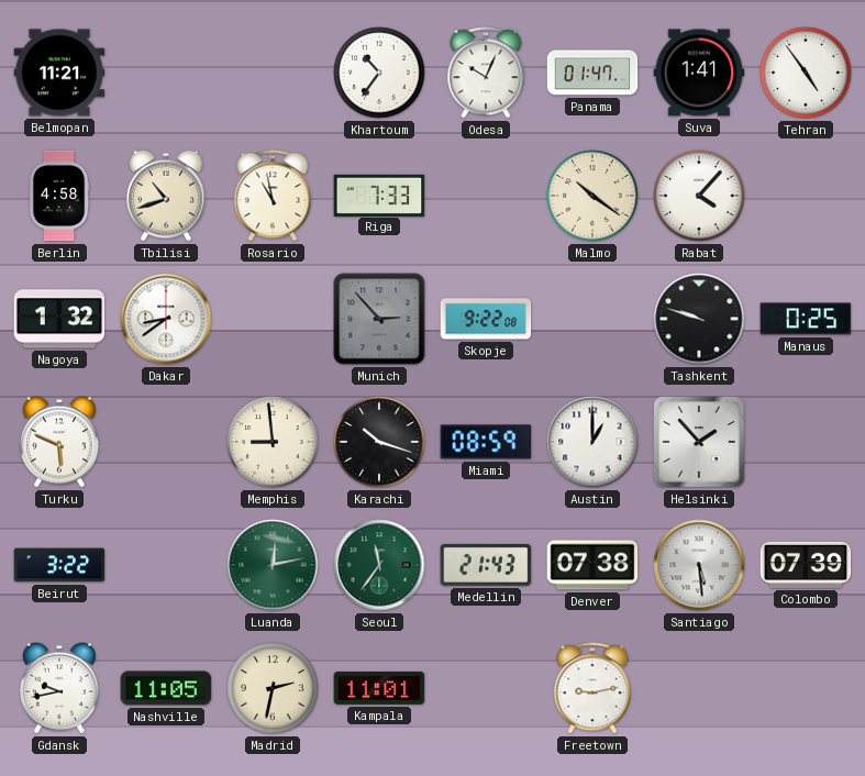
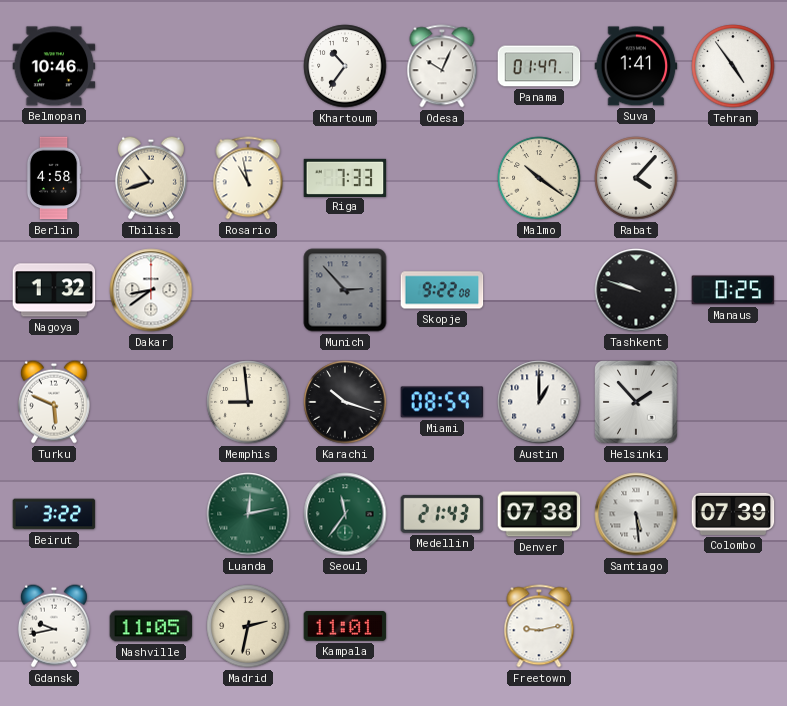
Belmopan: 11:21 -> 10:46
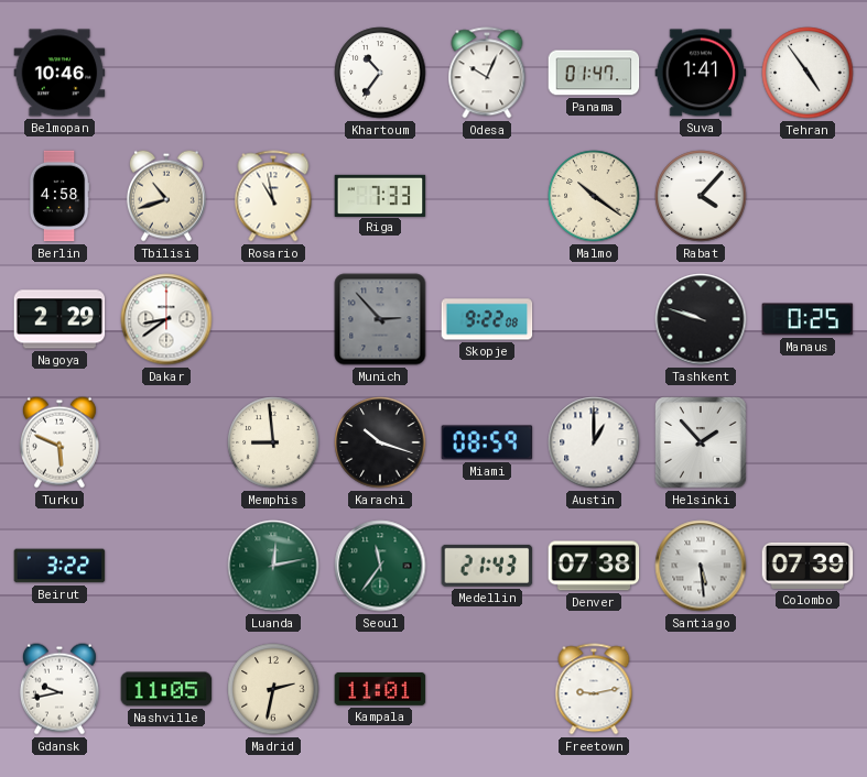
Nagoya: 1:32 -> 2:29
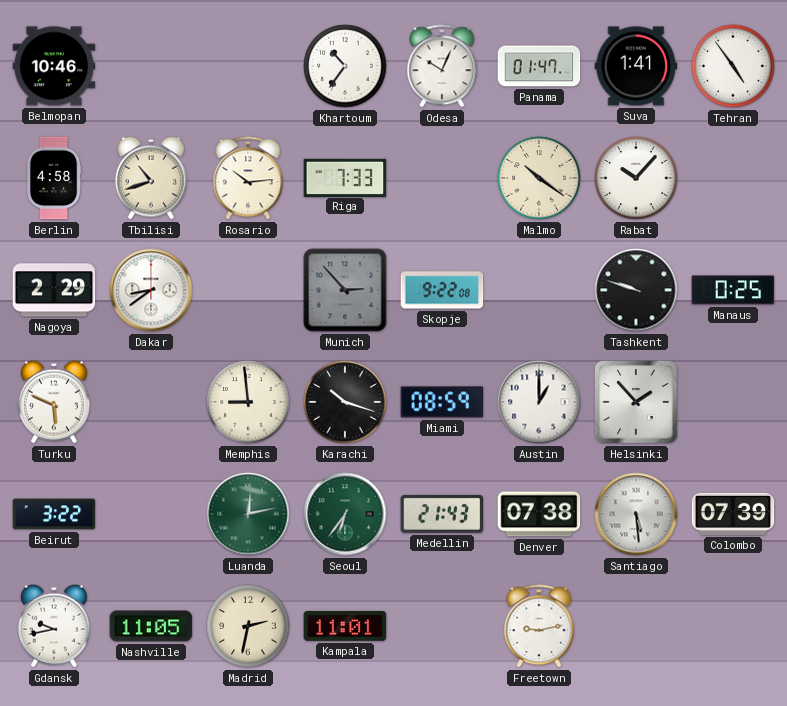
Rosario: 10:58 -> 10:14
Rabat: 4:07 -> 10:07
Seoul: 11:36 -> 6:36
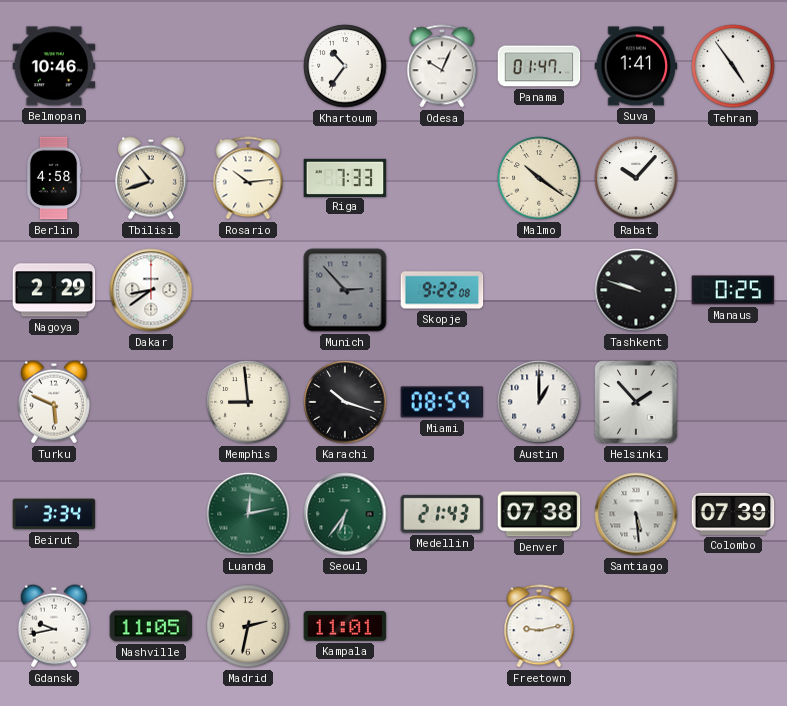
Beirut: 3:22 -> 3:34
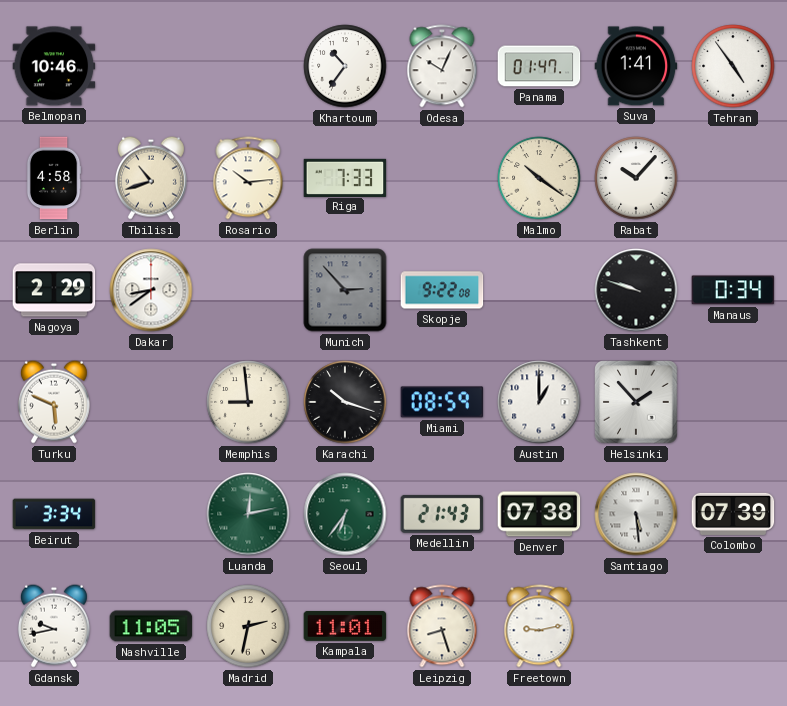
Manaus: 0:25 -> 0:34
Leipzig: none -> 8:27
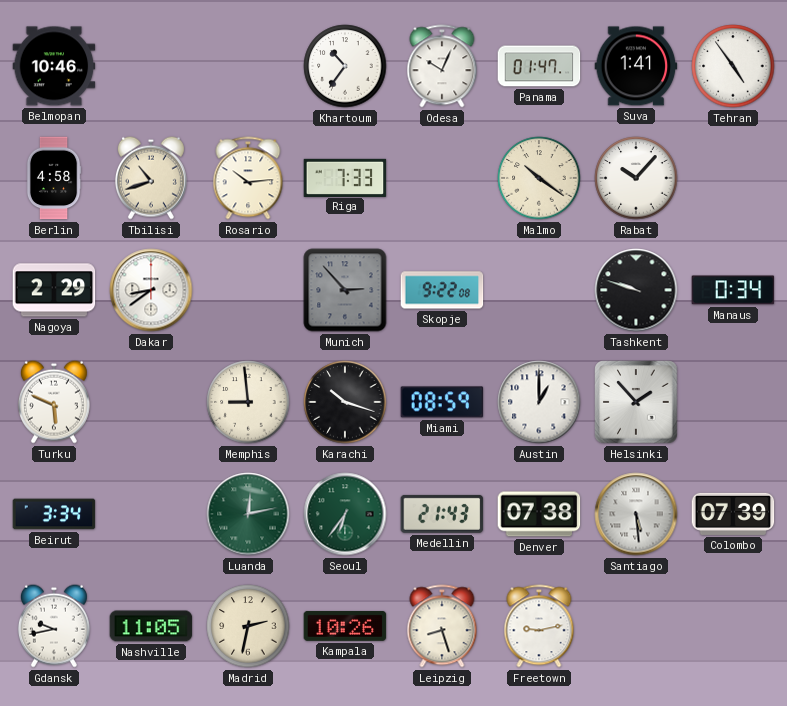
Kampala: 11:01 -> 10:26
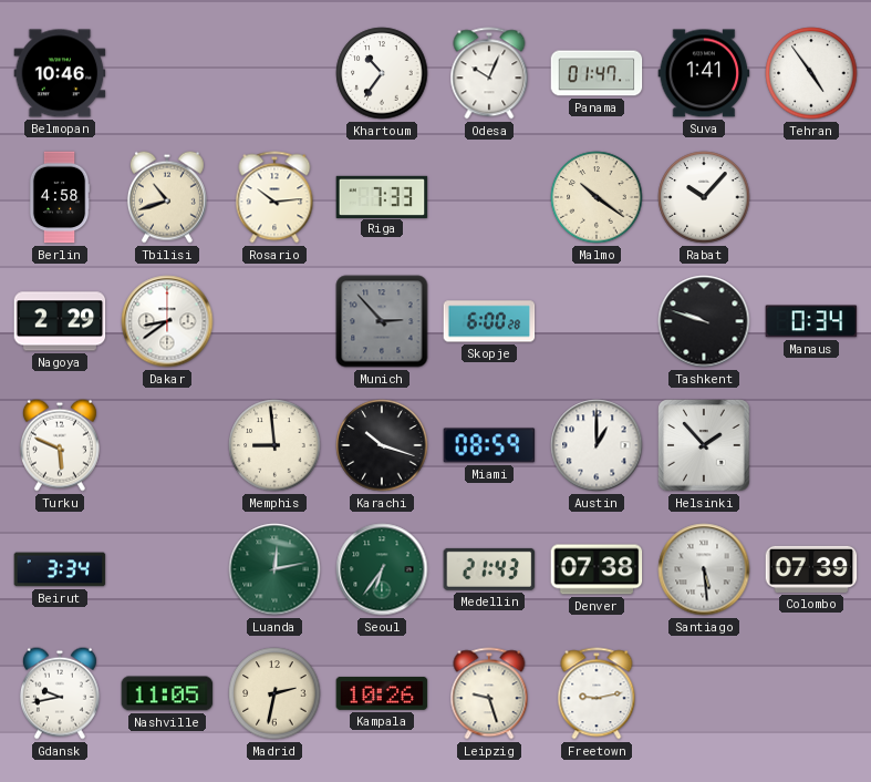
Skopje: 9:22 -> 6:00
Leipzig: 8:27 -> 9:27
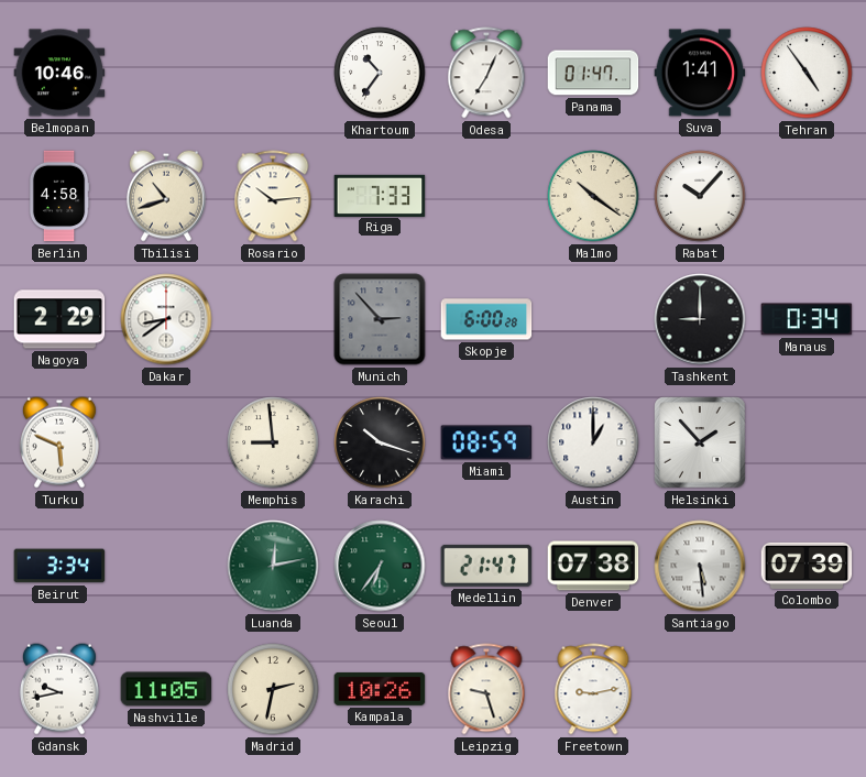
Odesa: 10:04 -> 7:04
Tashkent: 9:48 -> 9:00
Medellin: 21:43 -> 21:47
